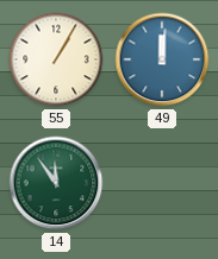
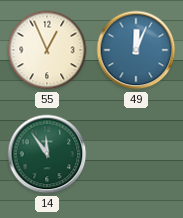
55: 1:05 -> 12:56
49: 12:01 -> 12:04
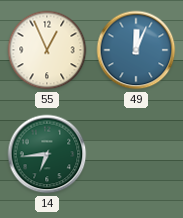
14: 11:54 -> 6:44
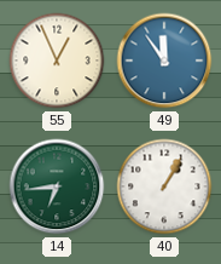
49: 12:04 -> 11:54
40: none -> 1:05
